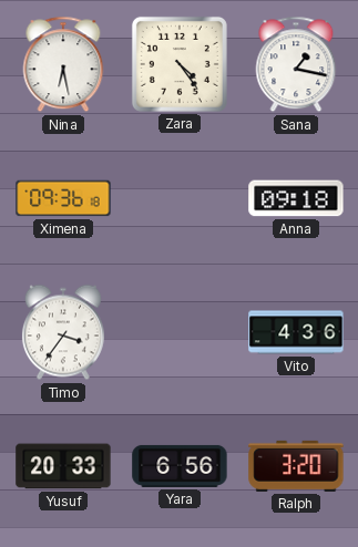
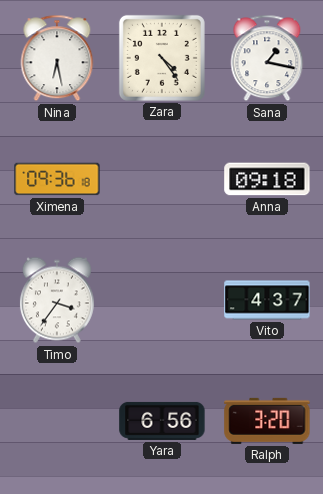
Vito: 4:36 -> 4:37
Yusuf: 20:33 -> none
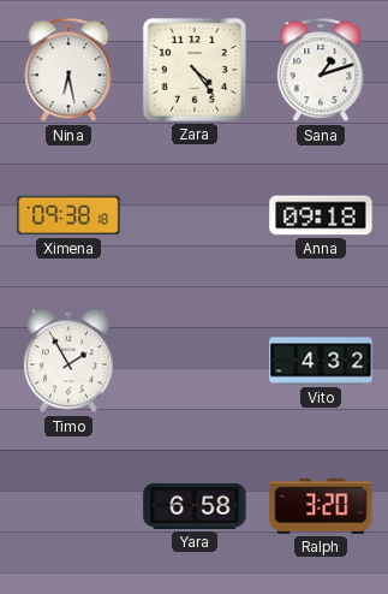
Sana: 1:17 -> 1:12
Ximena: 09:36 -> 09:38
Timo: 3:36 -> 1:55
Vito: 4:37 -> 4:32
Yara: 6:56 -> 6:58
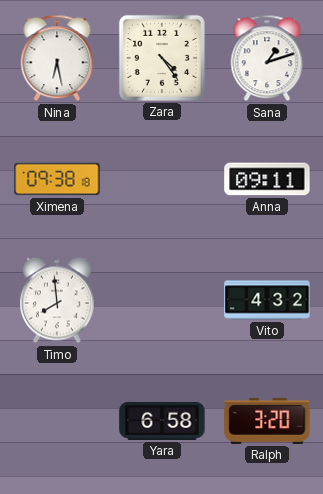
Anna: 09:18 -> 09:11
Timo: 1:55 -> 7:59
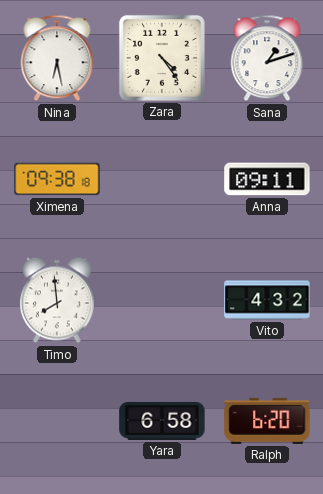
Ralph: 3:20 -> 6:20
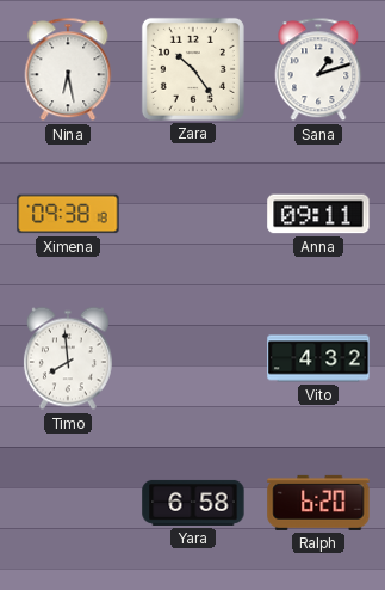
Zara: 4:24 -> 10:24
